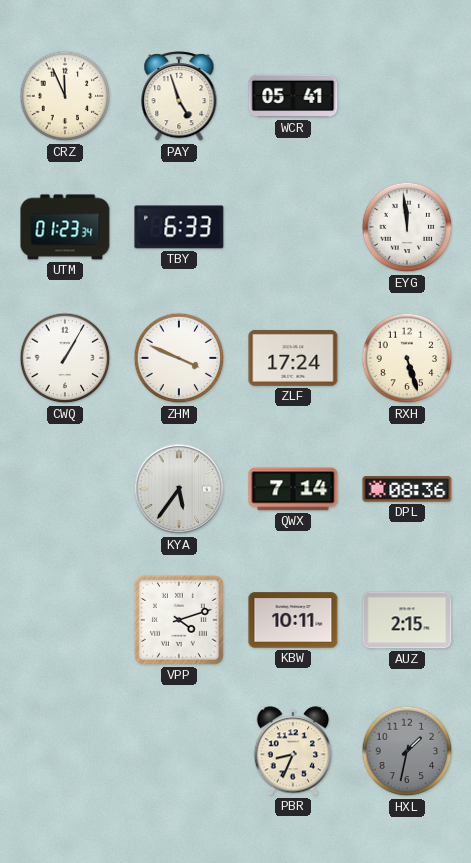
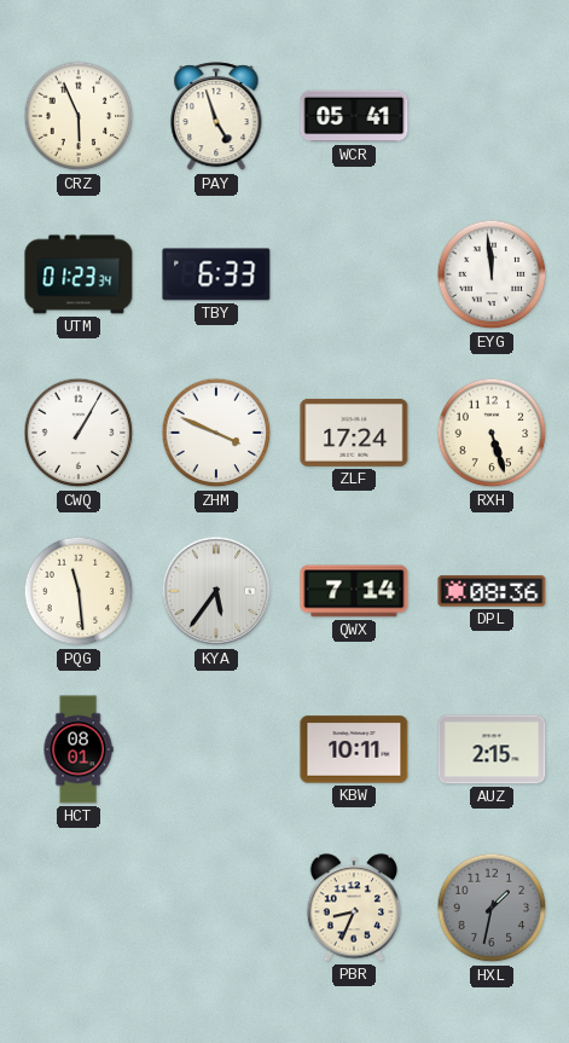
CRZ: 11:56 -> 5:56
PQG: none -> 11:29
HCT: none -> 08:01
VPP: 4:12 -> none
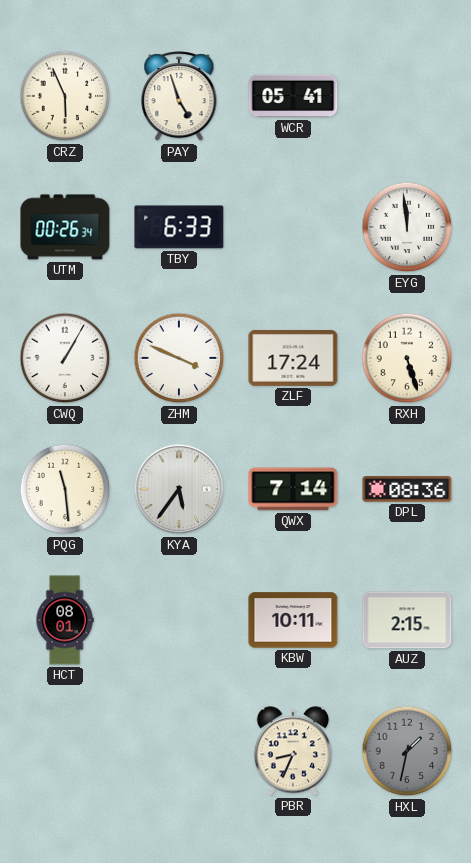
UTM: 01:23 -> 00:26
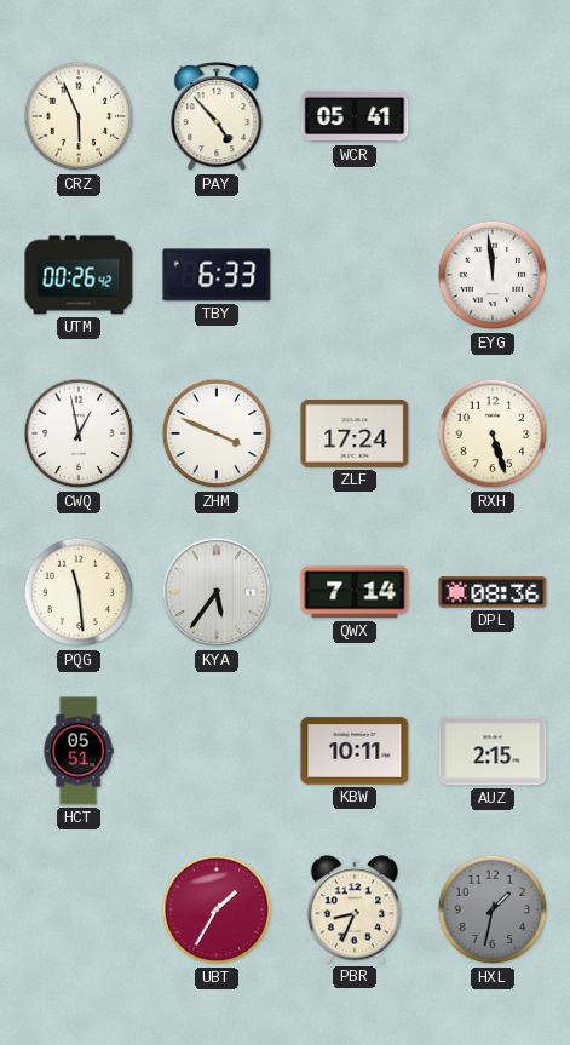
PAY: 4:57 -> 4:53
UTM: 00:26:34 -> 00:26:42
CWQ: 1:05 -> 12:58
HCT: 08:01 -> 05:51
UBT: none -> 1:35
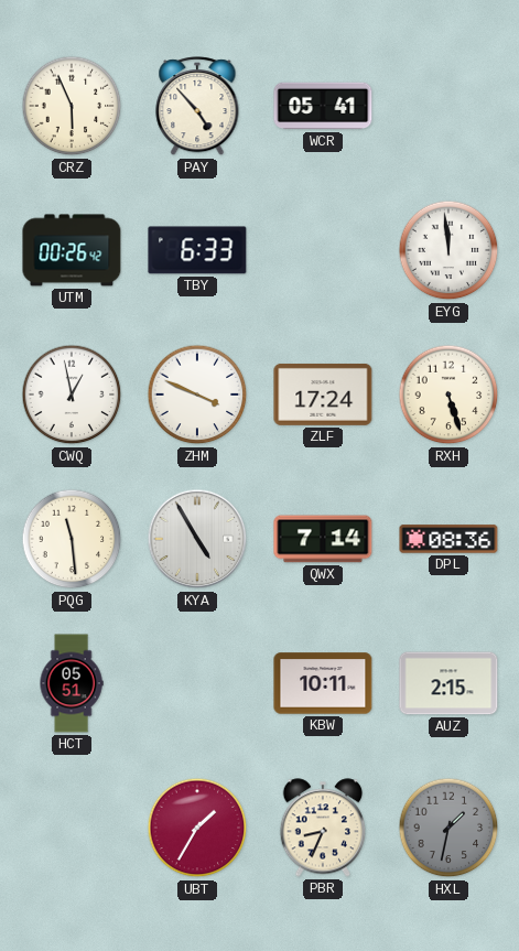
KYA: 5:36 -> 4:55
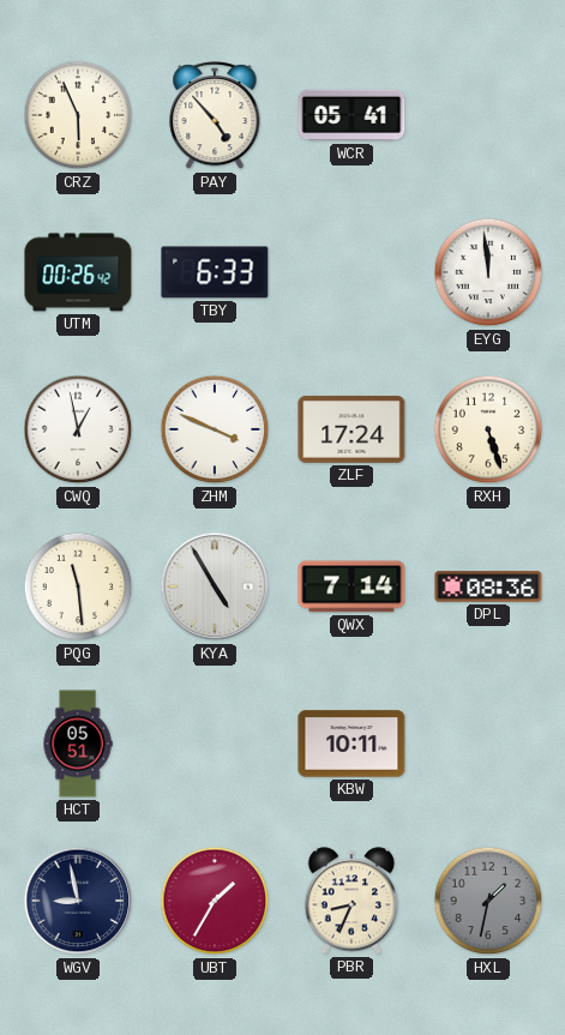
AUZ: 2:15 -> none
WGV: none -> 8:58
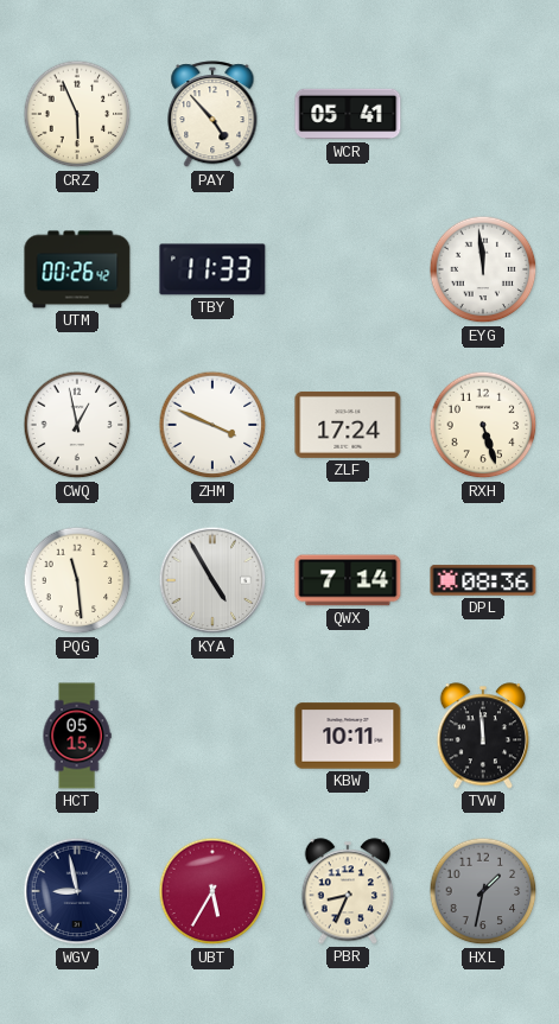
TBY: 6:33 -> 11:33
HCT: 05:51 -> 05:15
TVW: none -> 11:59
UBT: 1:35 -> 5:35
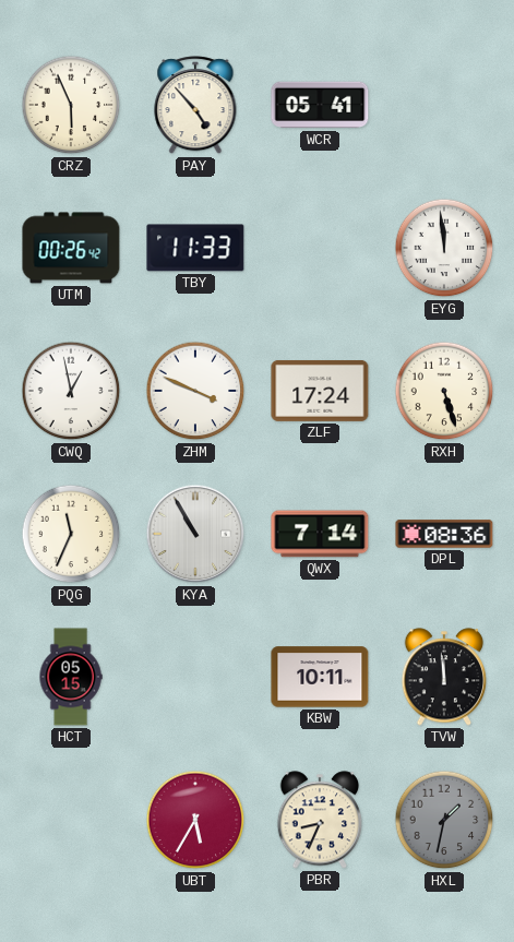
PQG: 11:29 -> 11:34
KYA: 4:55 -> 10:55
WGV: 8:58 -> none
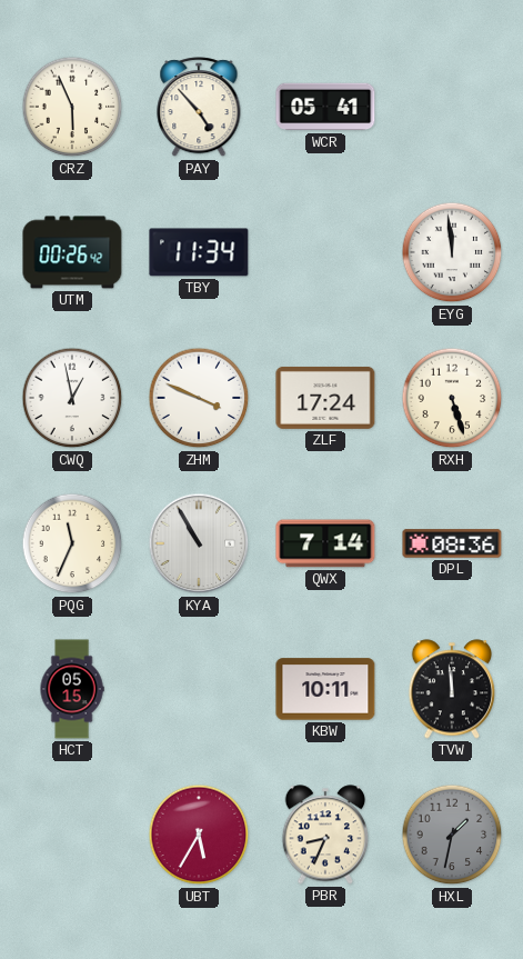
TBY: 11:33 -> 11:34
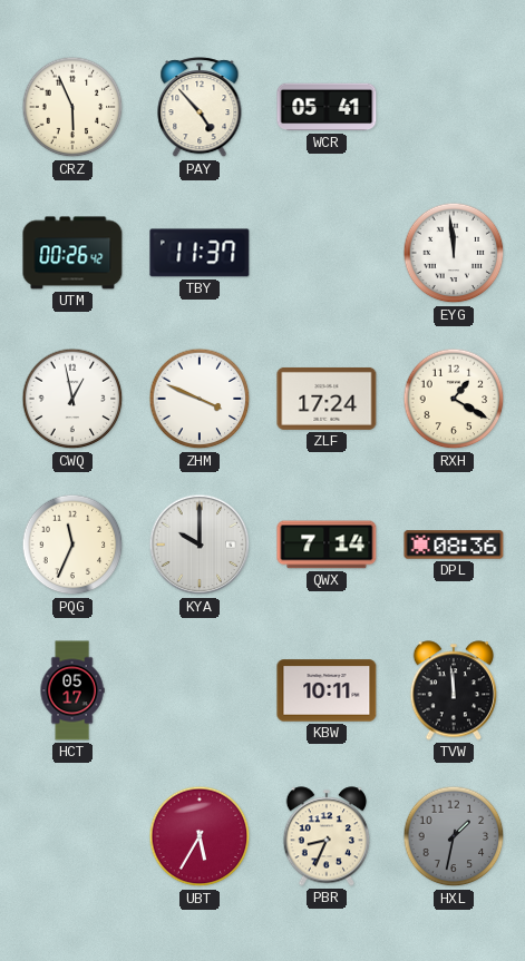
TBY: 11:34 -> 11:37
RXH: 5:27 -> 1:20
KYA: 10:55 -> 10:00
HCT: 05:15 -> 05:17
